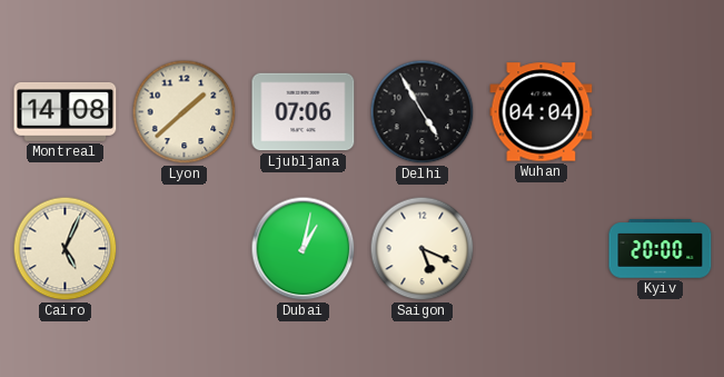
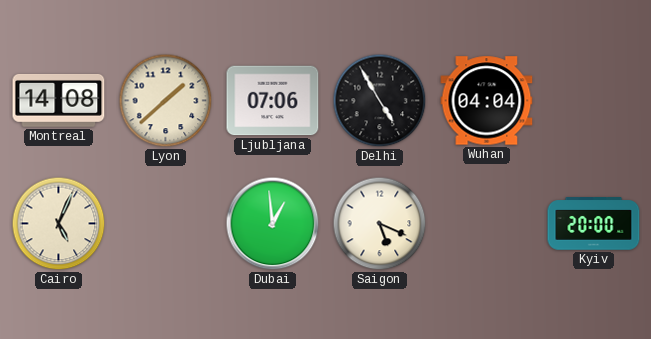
Dubai: 1:02 -> 12:59
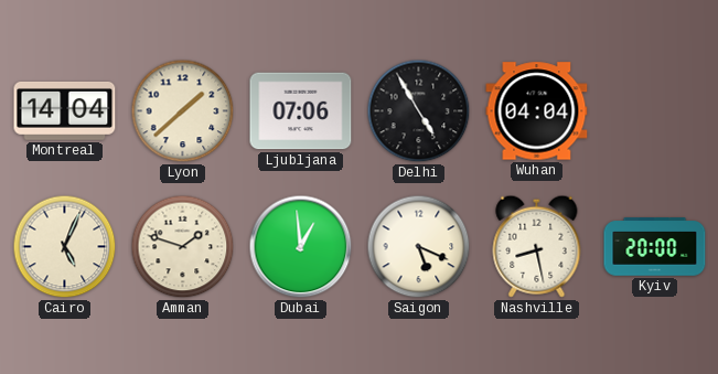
Montreal: 14:08 -> 14:04
Amman: none -> 1:48
Nashville: none -> 8:28
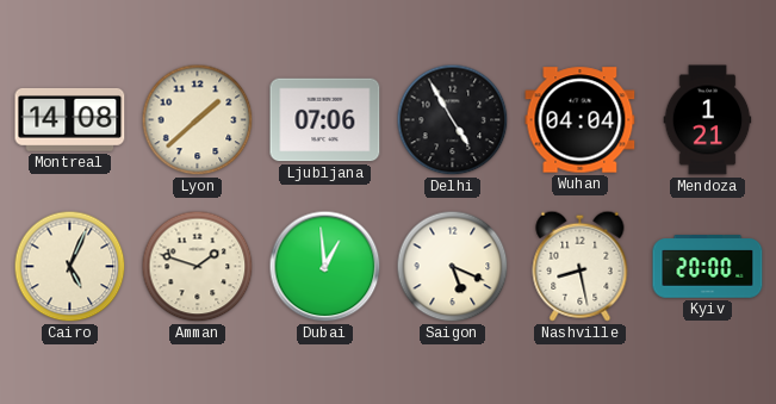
Montreal: 14:04 -> 14:08
Mendoza: none -> 1:21
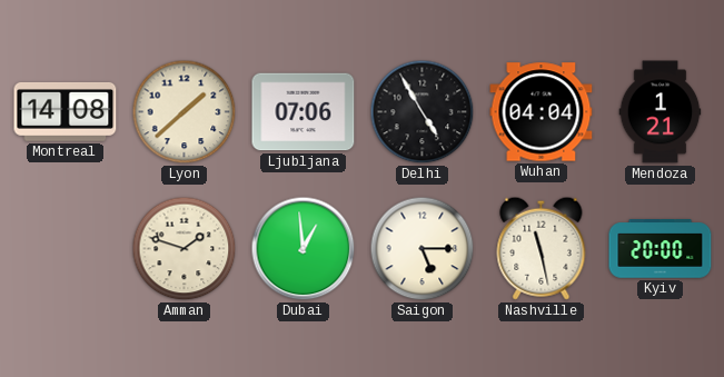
Cairo: 5:04 -> none
Saigon: 5:19 -> 5:15
Nashville: 8:28 -> 11:28
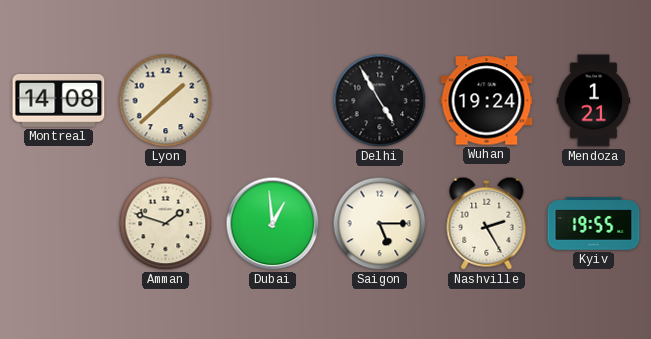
Ljubljana: 07:06 -> none
Wuhan: 04:04 -> 19:24
Nashville: 11:28 -> 2:25
Kyiv: 20:00 -> 19:55
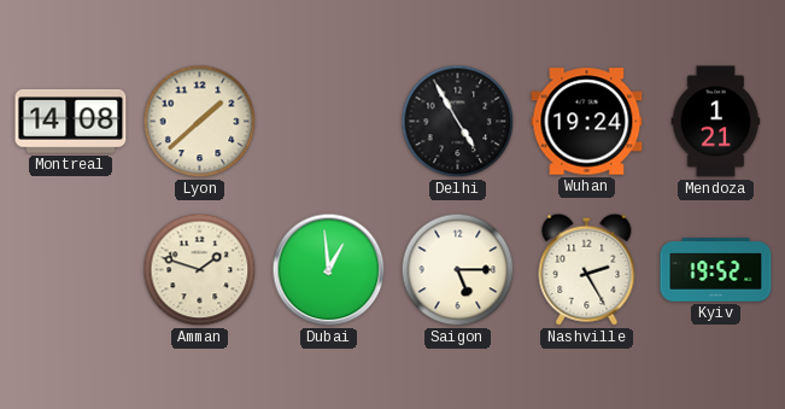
Kyiv: 19:55 -> 19:52
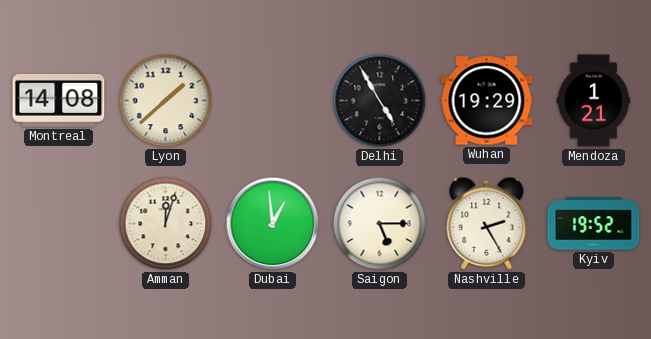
Wuhan: 19:24 -> 19:29
Amman: 1:48 -> 12:03
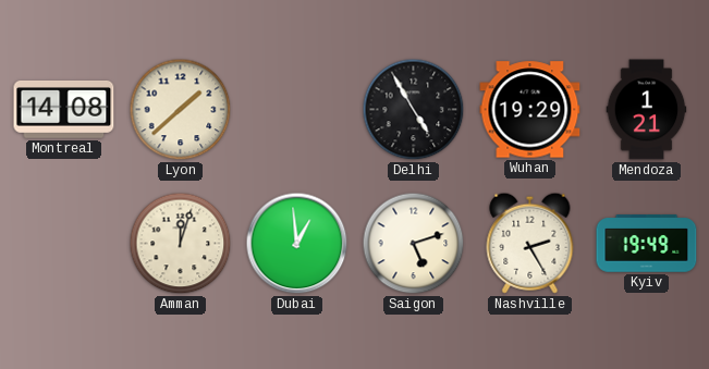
Saigon: 5:15 -> 5:12
Kyiv: 19:52 -> 19:49
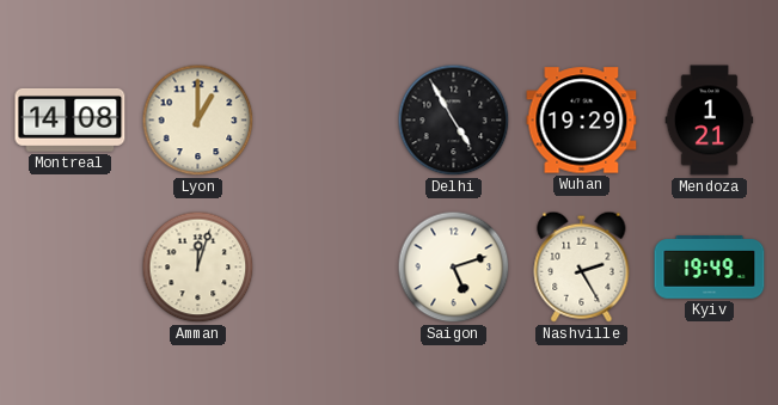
Lyon: 1:38 -> 1:00
Dubai: 12:59 -> none
